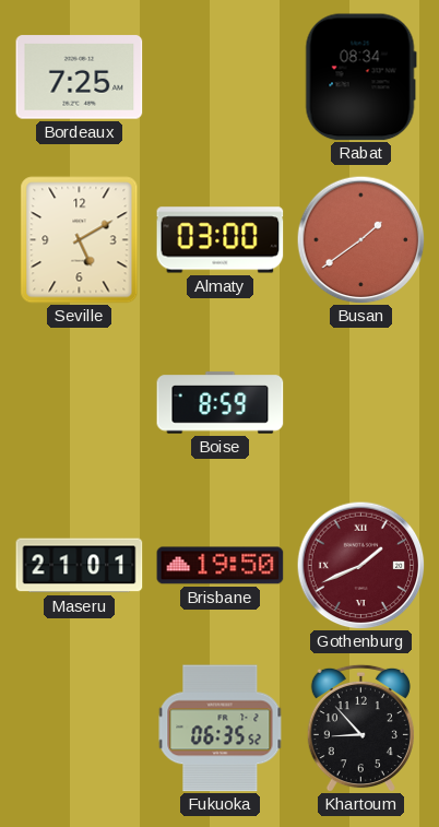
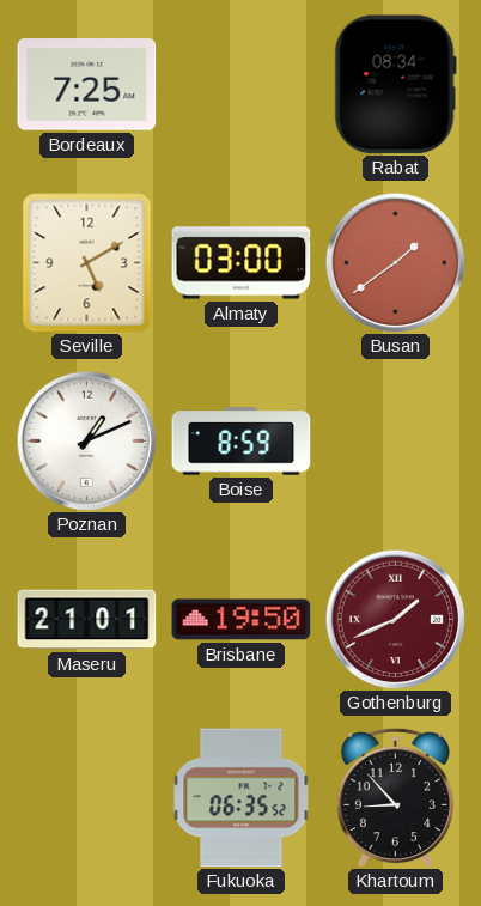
Poznan: none -> 1:11
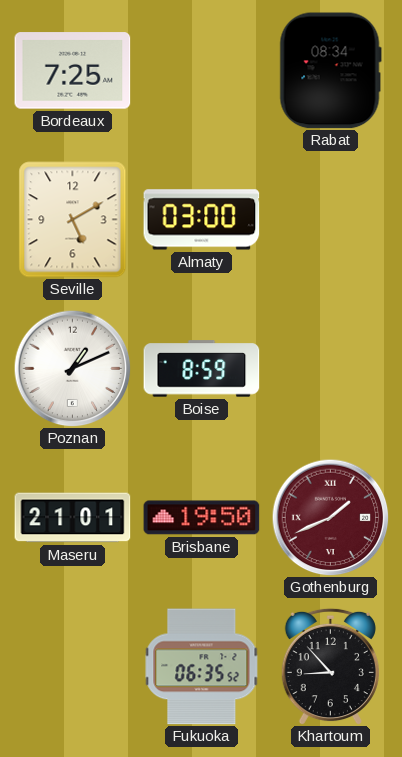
Busan: 1:39 -> none
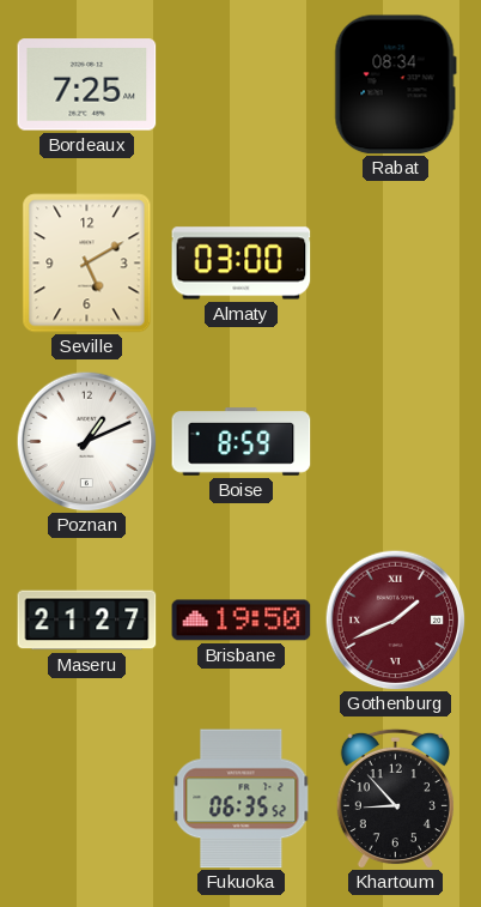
Maseru: 21:01 -> 21:27
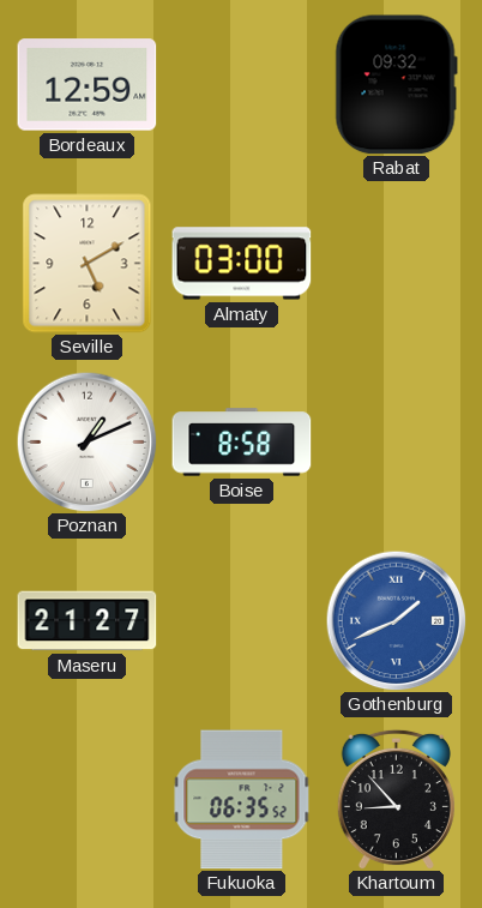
Bordeaux: 7:25 -> 12:59
Rabat: 08:34 -> 09:32
Boise: 8:59 -> 8:58
Brisbane: 19:50 -> none
Gothenburg dial: burgundy -> blue
